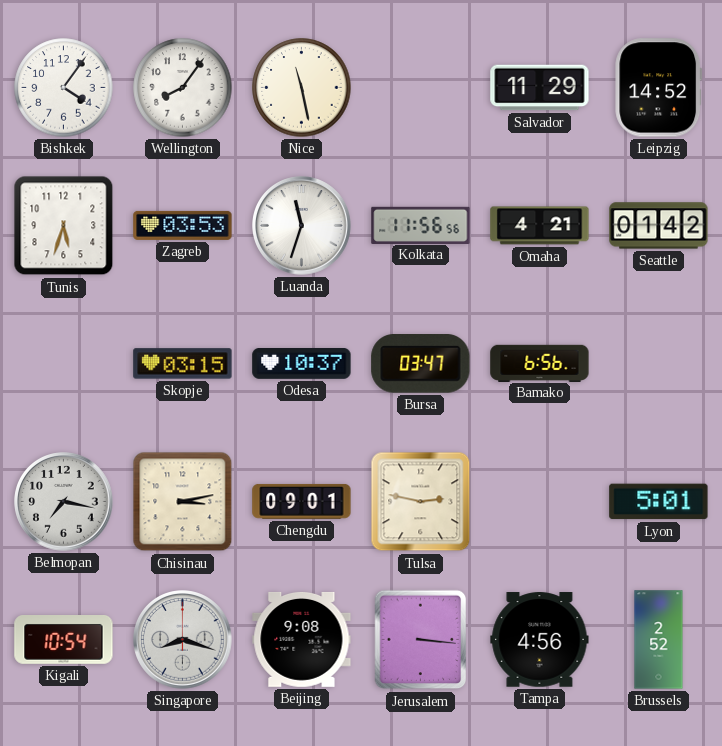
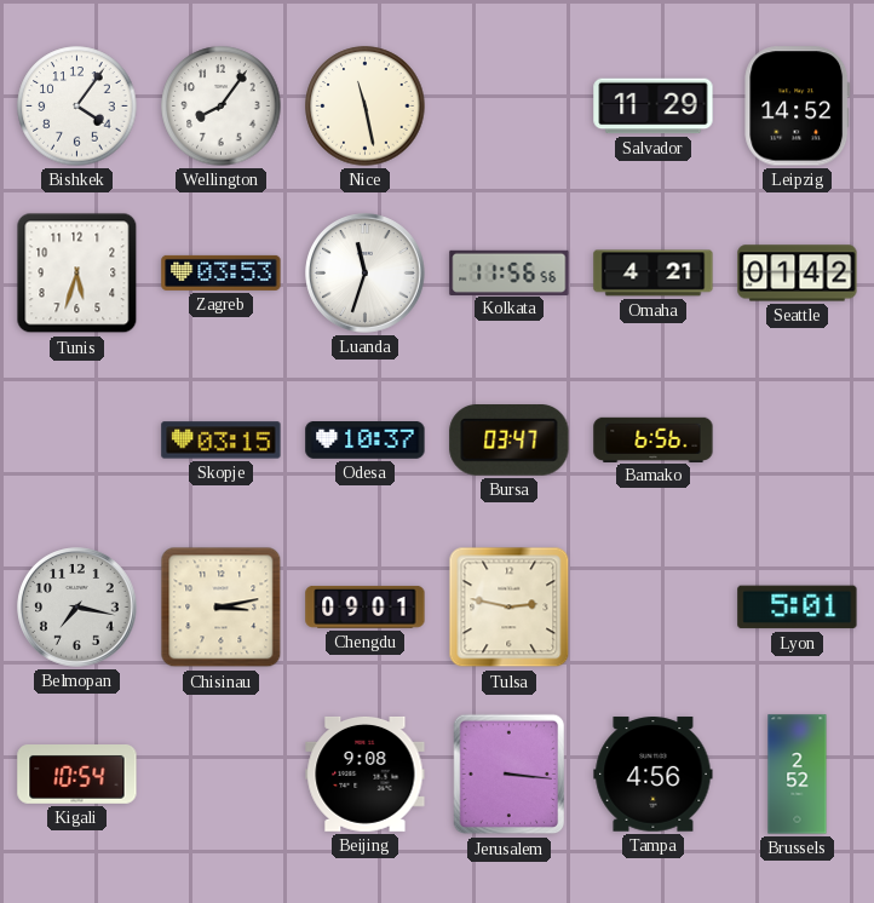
Singapore: 8:18 -> none
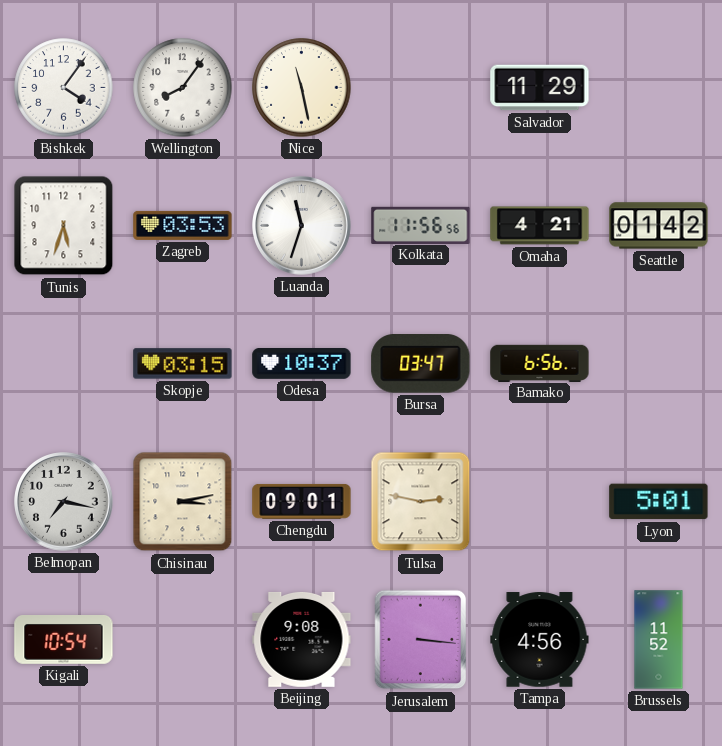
Leipzig: 14:52 -> none
Brussels: 2:52 -> 11:52
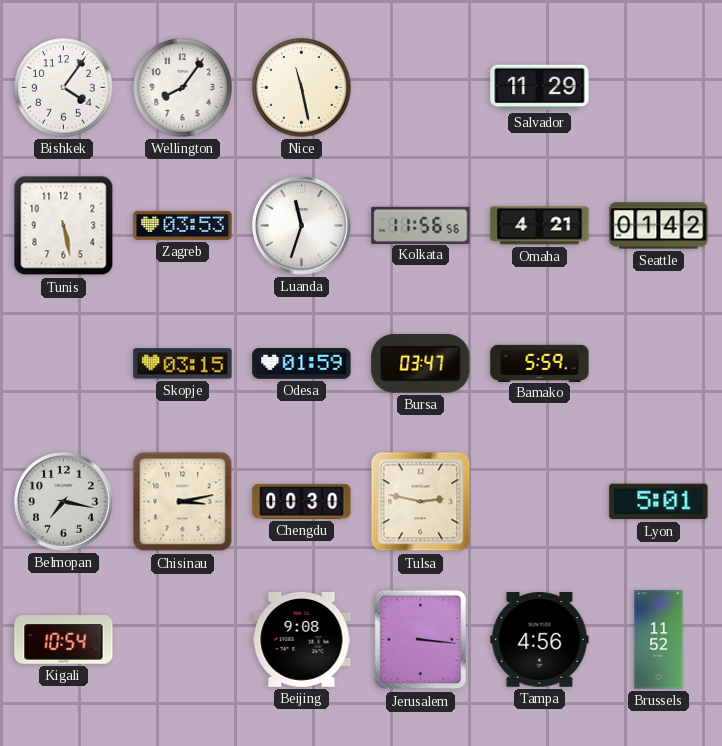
Tunis: 5:33 -> 5:28
Odesa: 10:37 -> 01:59
Bamako: 6:56 -> 5:59
Chengdu: 09:01 -> 00:30
